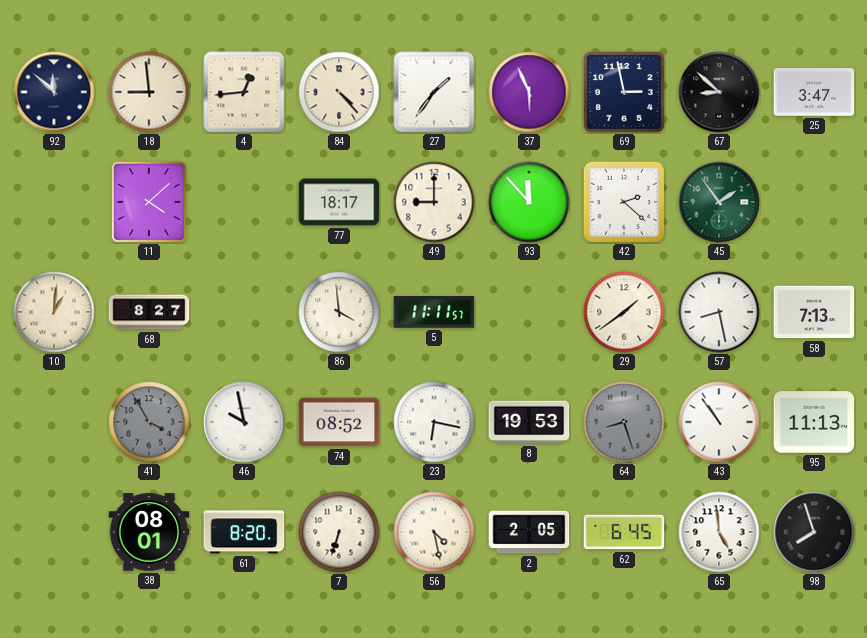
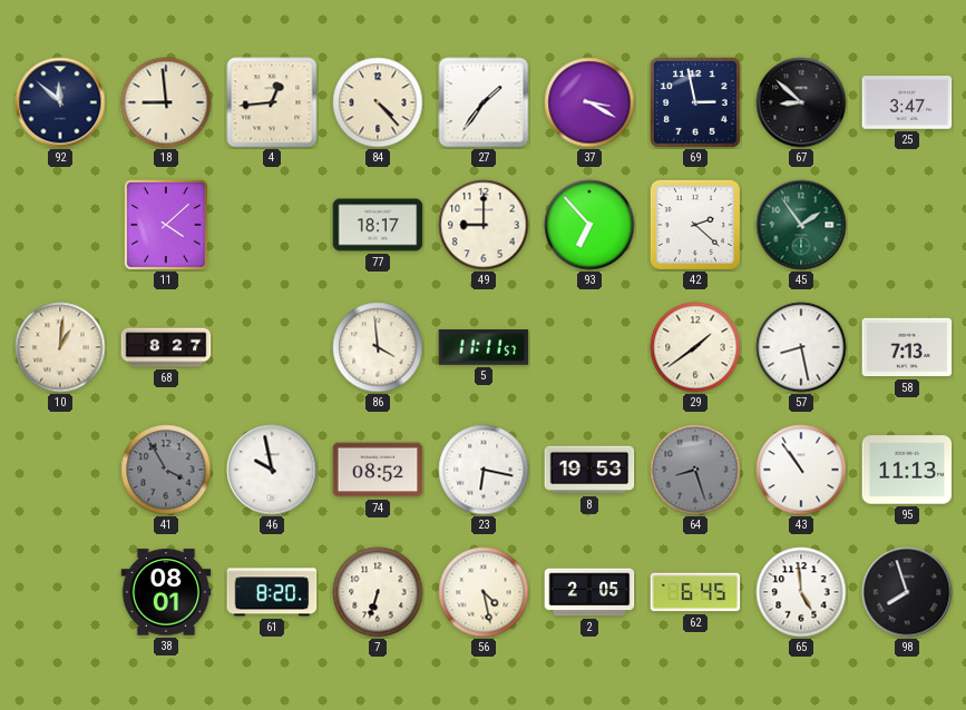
37: 5:56 -> 3:20
93: 11:53 -> 6:53
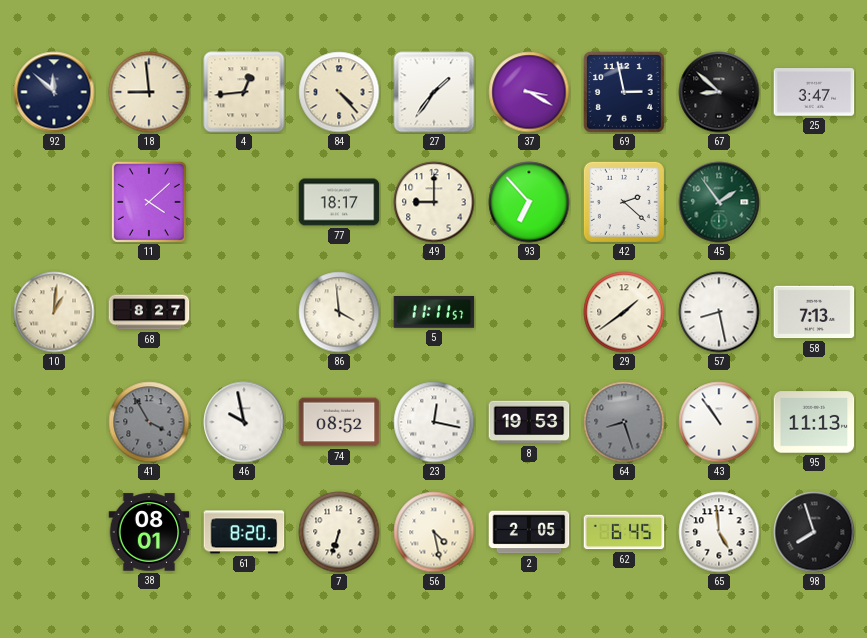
23: 6:17 -> 12:17
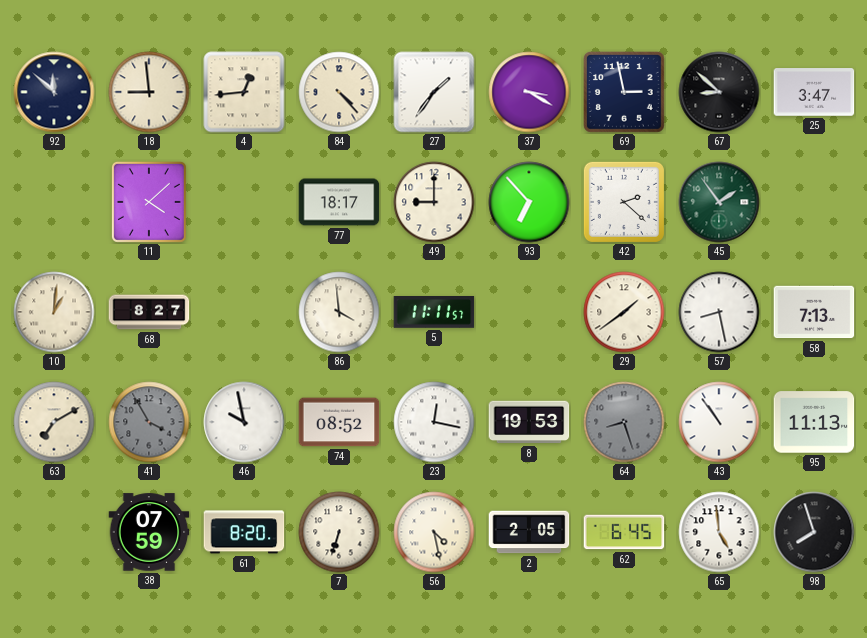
63: none -> 7:10
38: 08:01 -> 07:59
